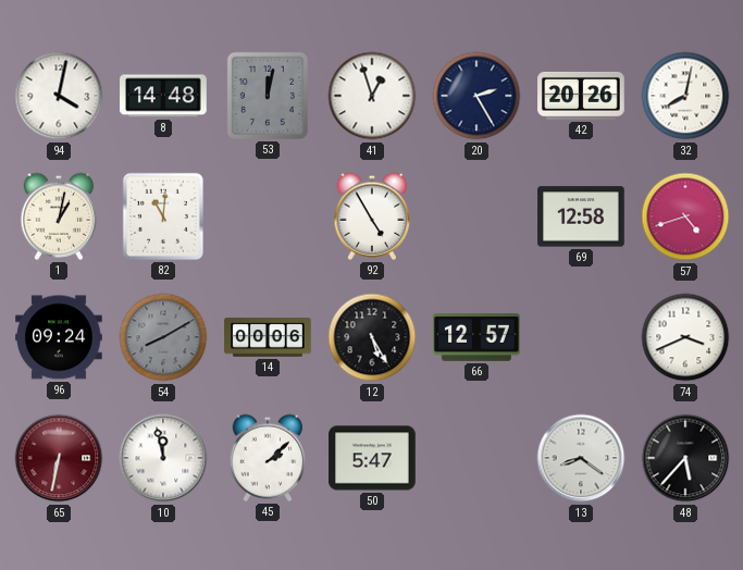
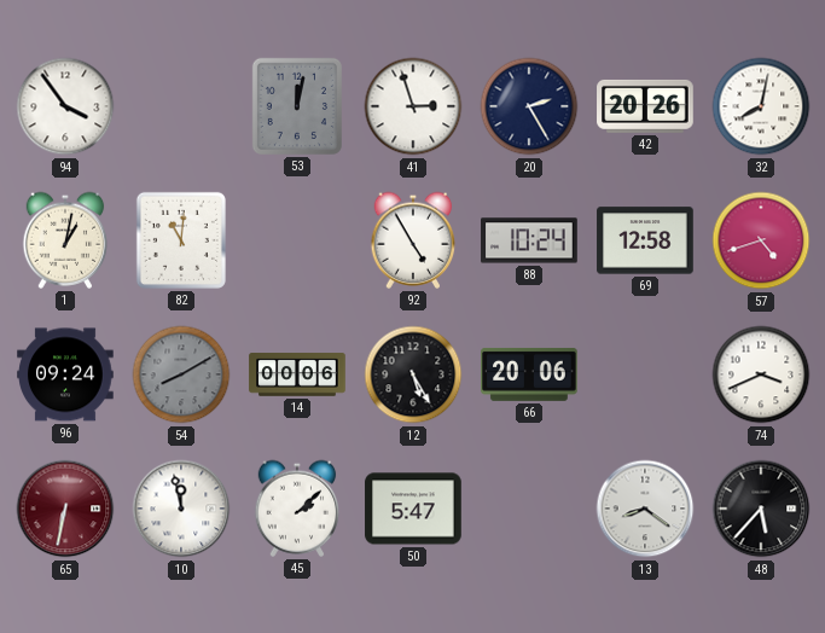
94: 4:02 -> 3:54
8: 14:48 -> none
41: 12:57 -> 2:57
88: none -> 10:24
66: 12:57 -> 20:06
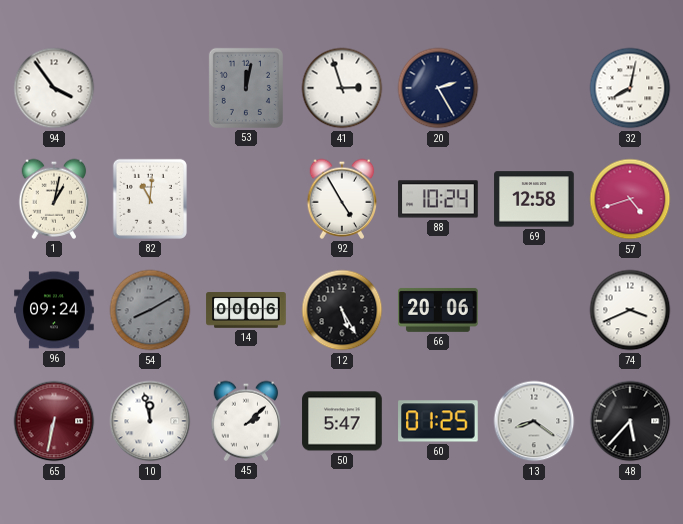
42: 20:26 -> none
60: none -> 01:25
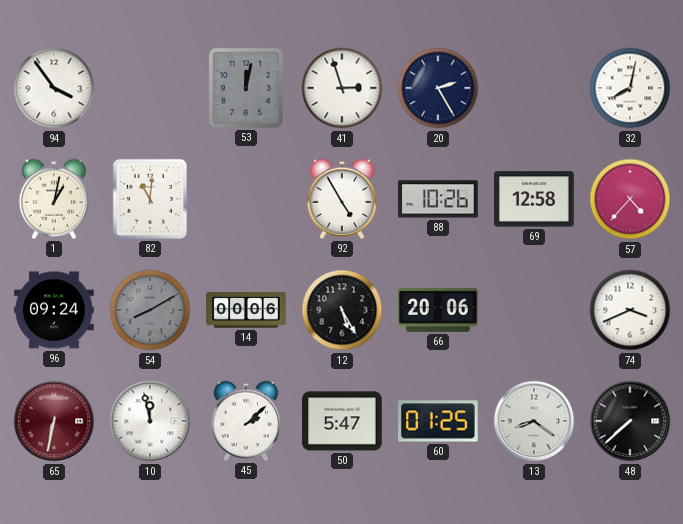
88: 10:24 -> 10:26
57: 4:42 -> 4:37
48: 5:37 -> 7:38
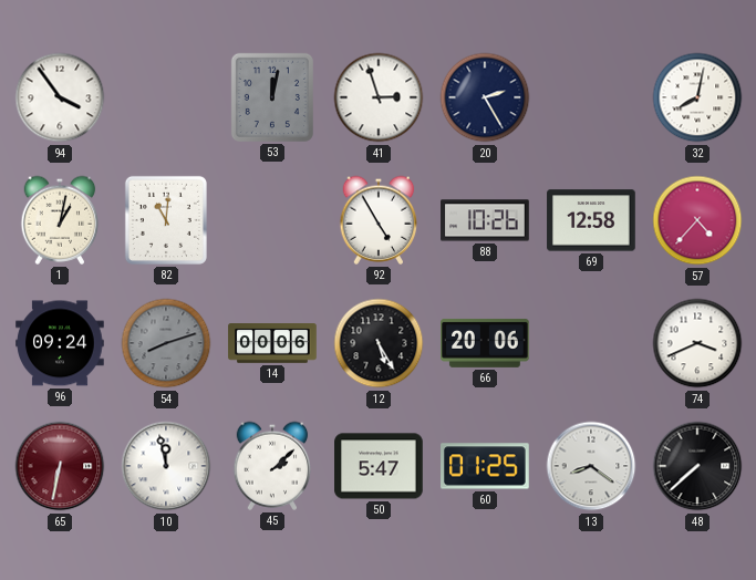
54: 8:10 -> 8:12
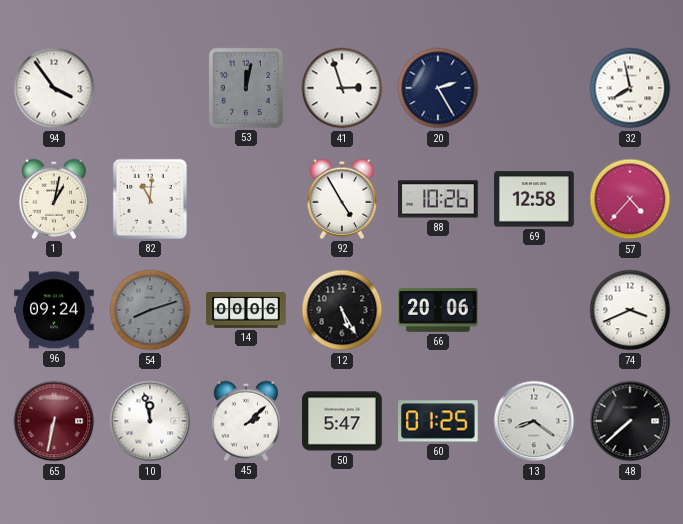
32: 8:02 -> 7:58
